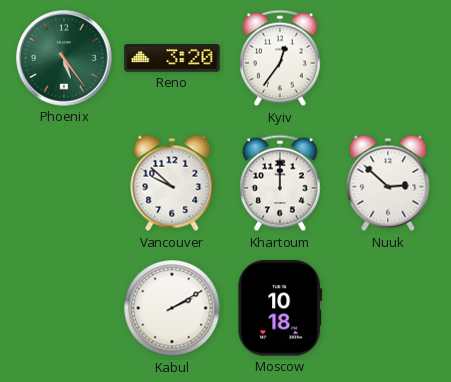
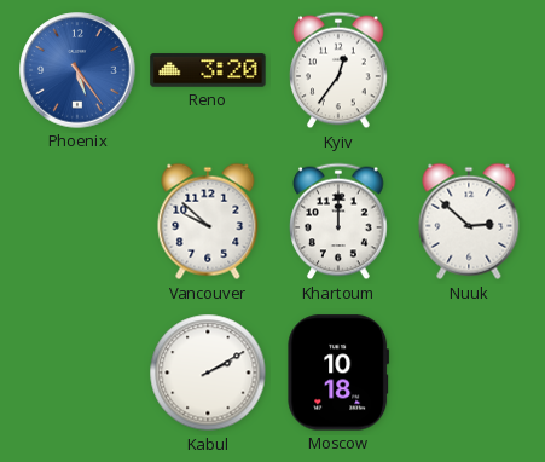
Phoenix dial: green -> blue
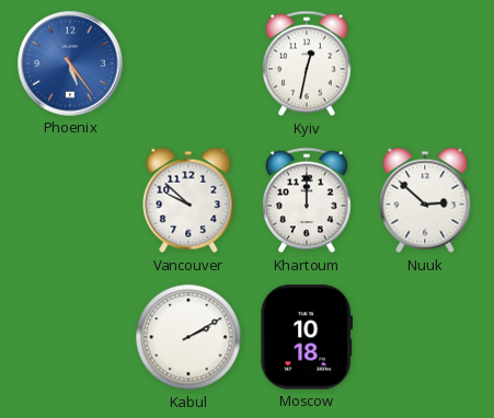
Reno: 3:20 -> none
Kyiv: 12:36 -> 12:32
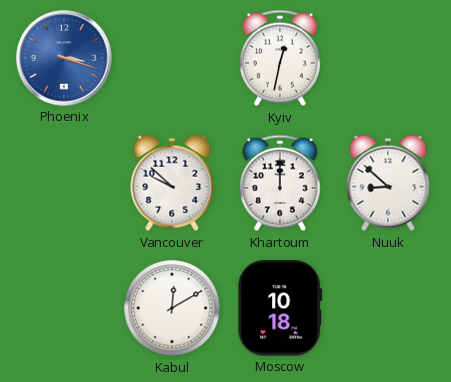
Phoenix: 5:24 -> 3:18
Nuuk: 2:52 -> 8:52
Kabul: 2:10 -> 12:10
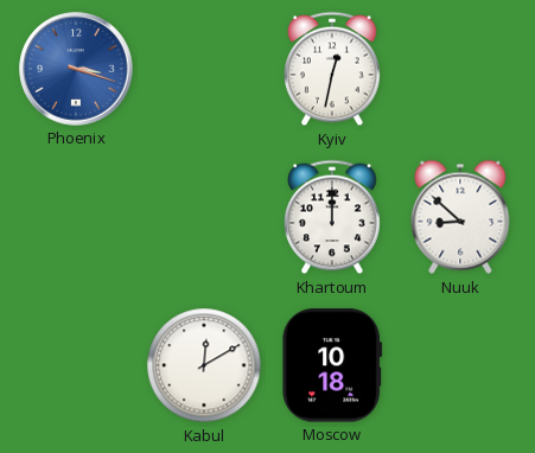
Vancouver: 9:52 -> none
